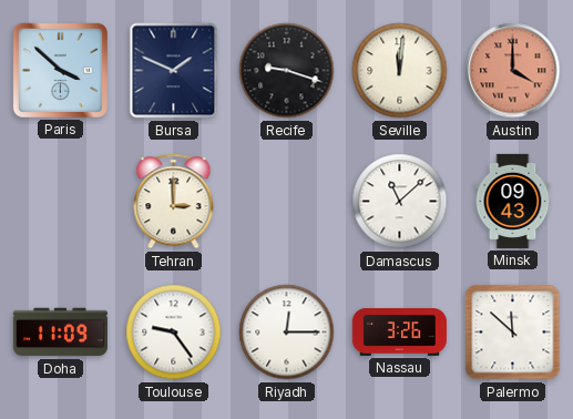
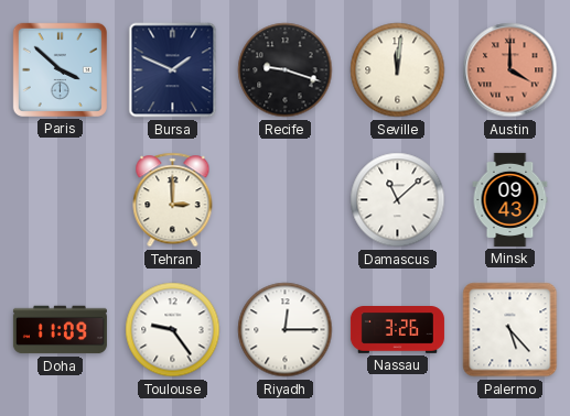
Palermo: 11:52 -> 5:23
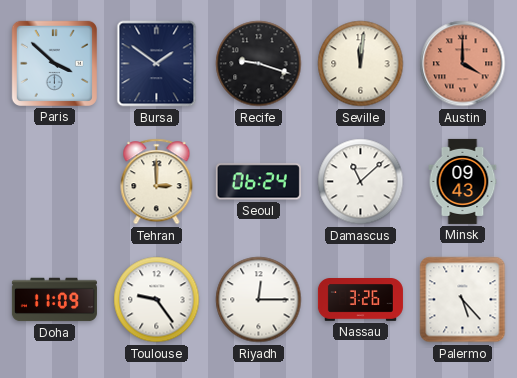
Bursa: 1:49 -> 1:51
Seoul: none -> 06:24
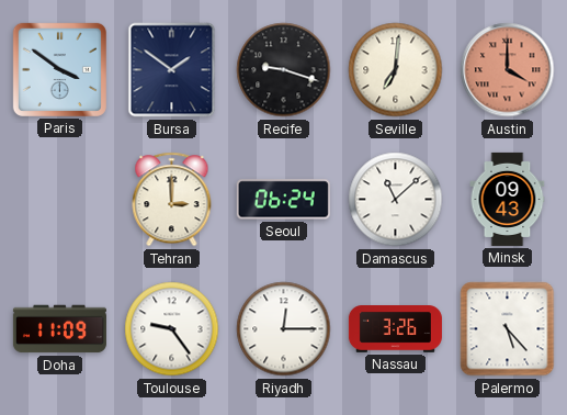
Paris: 3:52 -> 3:51
Seville: 12:01 -> 7:01
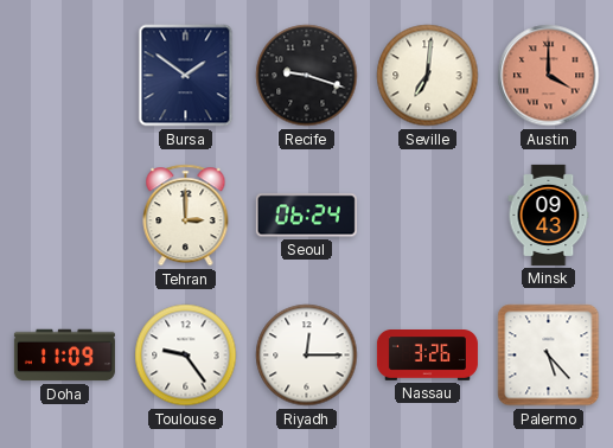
Paris: 3:51 -> none
Damascus: 11:08 -> none
